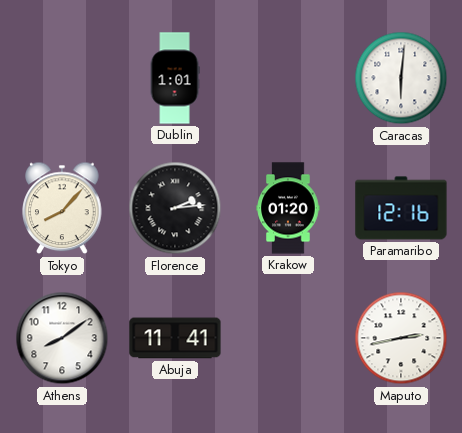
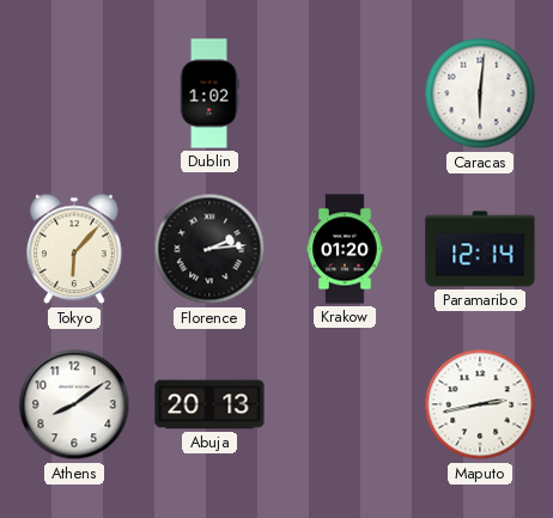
Dublin: 1:01 -> 1:02
Tokyo: 8:07 -> 6:07
Paramaribo: 12:16 -> 12:14
Abuja: 11:41 -> 20:13
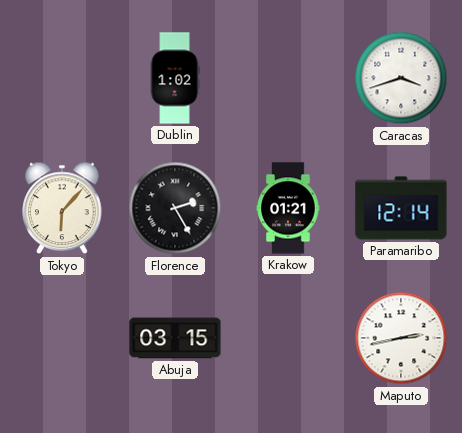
Caracas: 6:01 -> 3:42
Florence: 2:14 -> 2:25
Krakow: 01:20 -> 01:21
Athens: 8:09 -> none
Abuja: 20:13 -> 03:15
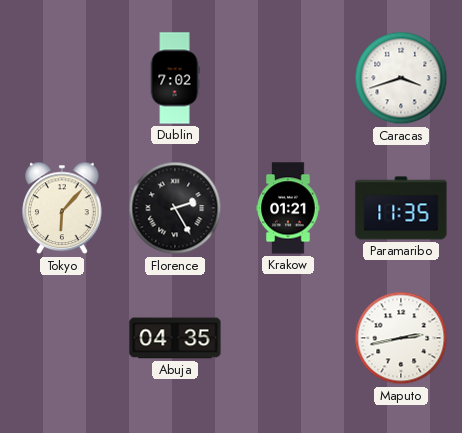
Dublin: 1:02 -> 7:02
Paramaribo: 12:14 -> 11:35
Abuja: 03:15 -> 04:35
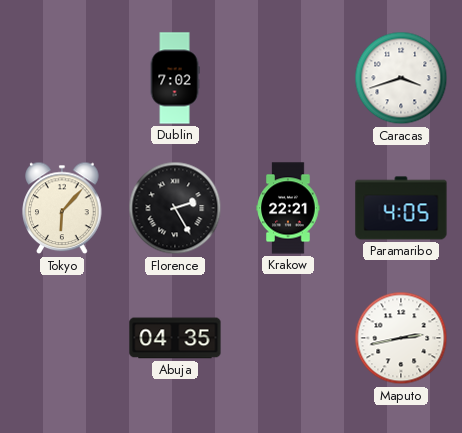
Krakow: 01:21 -> 22:21
Paramaribo: 11:35 -> 4:05
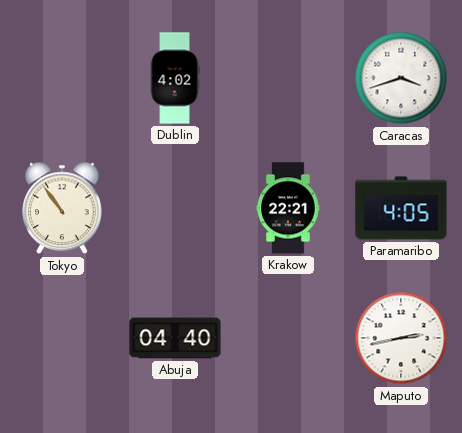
Dublin: 7:02 -> 4:02
Tokyo: 6:07 -> 10:54
Florence: 2:25 -> none
Abuja: 04:35 -> 04:40
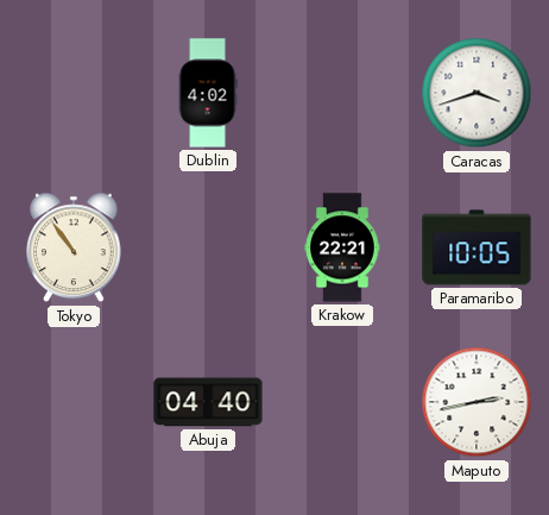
Paramaribo: 4:05 -> 10:05
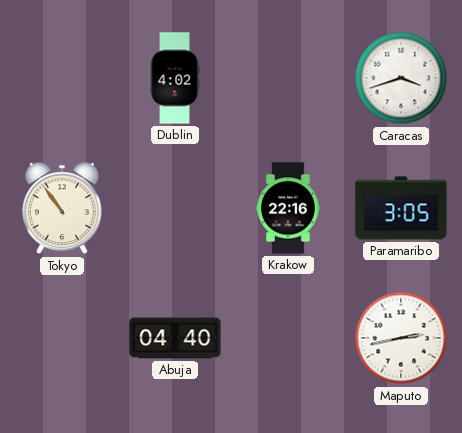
Krakow: 22:21 -> 22:16
Paramaribo: 10:05 -> 3:05
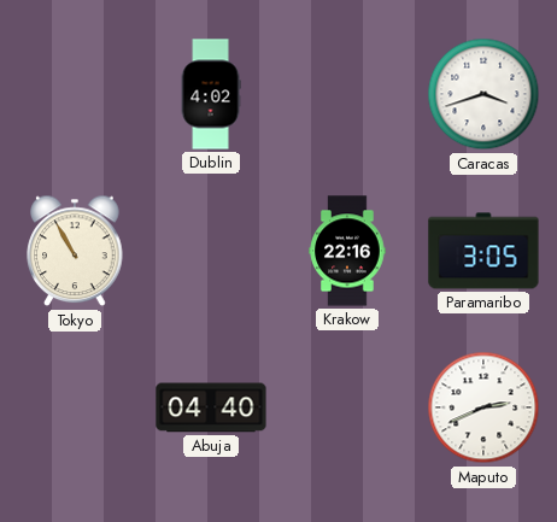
Tokyo: 10:54 -> 10:55
Maputo: 2:43 -> 2:41
